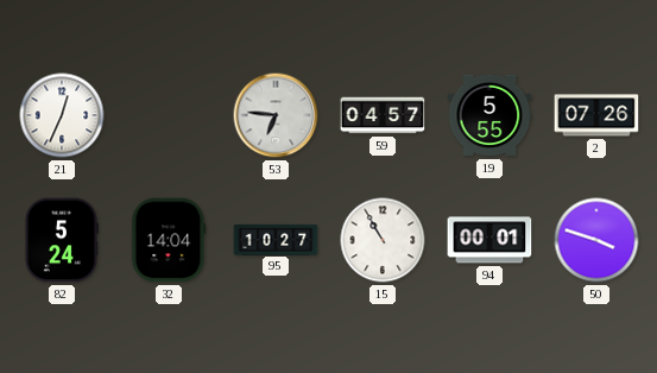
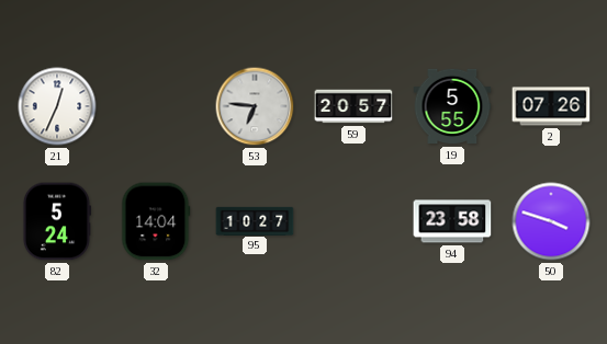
59: 04:57 -> 20:57
15: 10:55 -> none
94: 00:01 -> 23:58
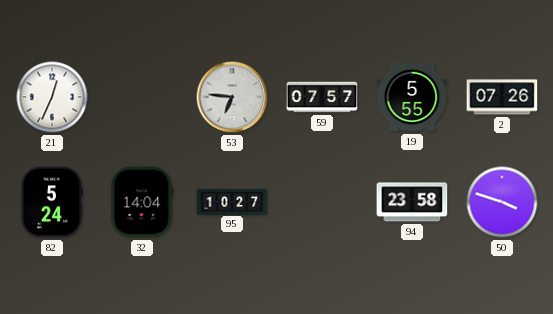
59: 20:57 -> 07:57
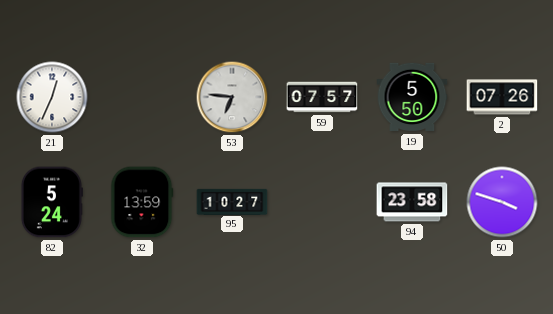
19: 5:55 -> 5:50
32: 14:04 -> 13:59
